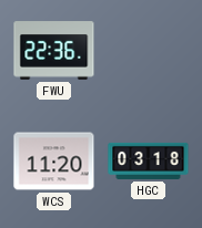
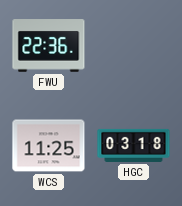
WCS: 11:20 -> 11:25
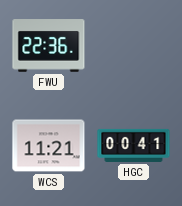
WCS: 11:25 -> 11:21
HGC: 03:18 -> 00:41
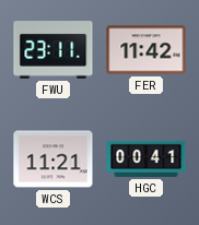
FWU: 22:36 -> 23:11
FER: none -> 11:42
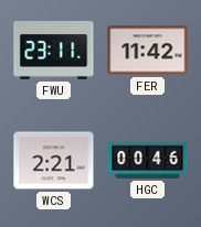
WCS: 11:21 -> 2:21
HGC: 00:41 -> 00:46
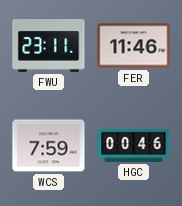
FER: 11:42 -> 11:46
WCS: 2:21 -> 7:59
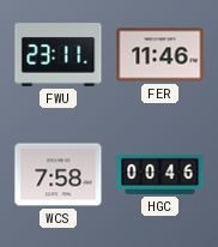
WCS: 7:59 -> 7:58
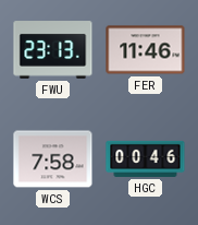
FWU: 23:11 -> 23:13
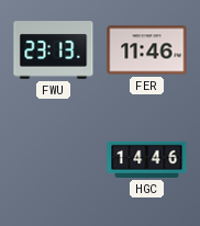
WCS: 7:58 -> none
HGC: 00:46 -> 14:46
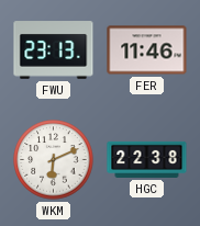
WKM: none -> 6:11
HGC: 14:46 -> 22:38
